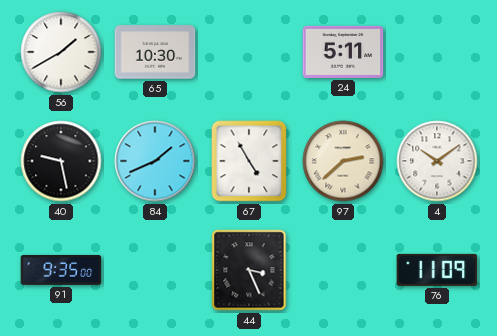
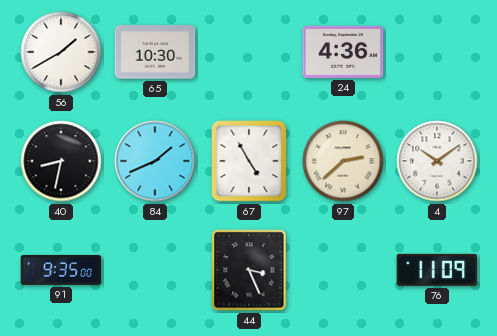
24: 5:11 -> 4:36
40: 9:28 -> 8:32
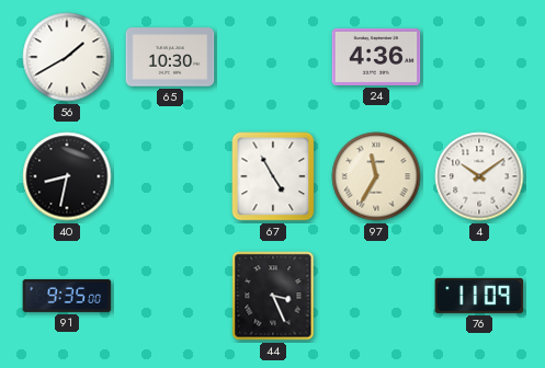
84: 1:41 -> none
97: 2:38 -> 11:35
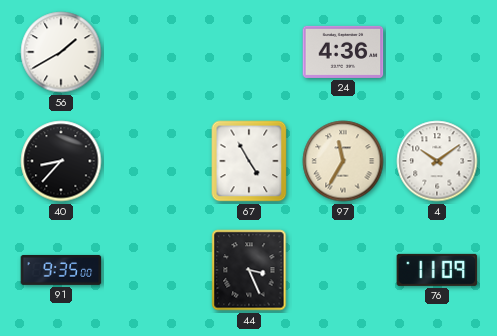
65: 10:30 -> none
40: 8:32 -> 8:37
